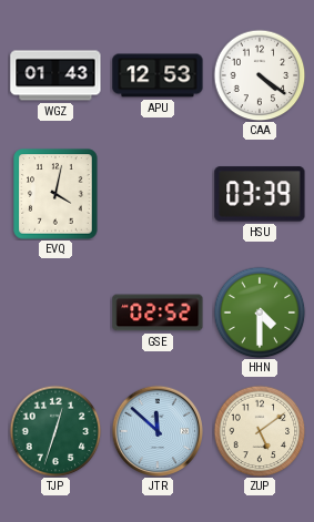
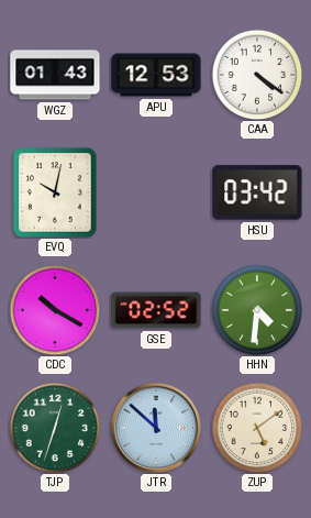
EVQ: 4:02 -> 10:02
HSU: 03:39 -> 03:42
CDC: none -> 10:20
HHN: 4:30 -> 4:31
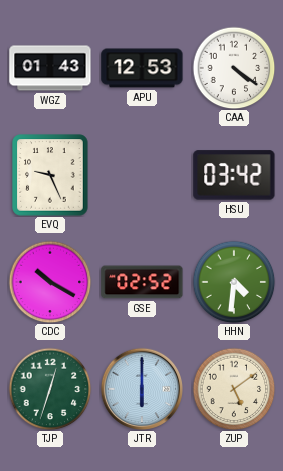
EVQ: 10:02 -> 9:26
JTR: 11:52 -> 6:00
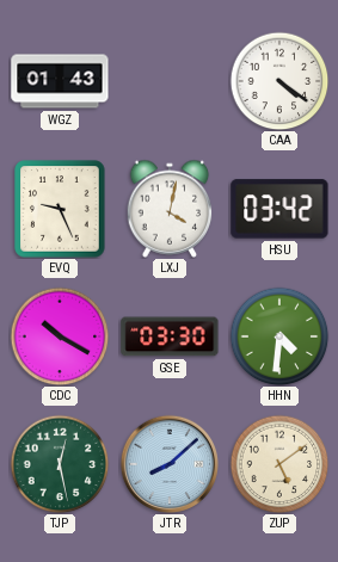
APU: 12:53 -> none
LXJ: none -> 4:02
GSE: 02:52 -> 03:30
TJP: 12:33 -> 12:28
JTR: 6:00 -> 8:08
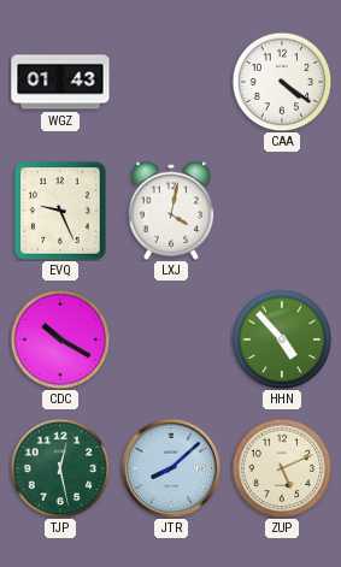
HSU: 03:42 -> none
GSE: 03:30 -> none
HHN: 4:31 -> 4:53
ZUP: 5:09 -> 5:11
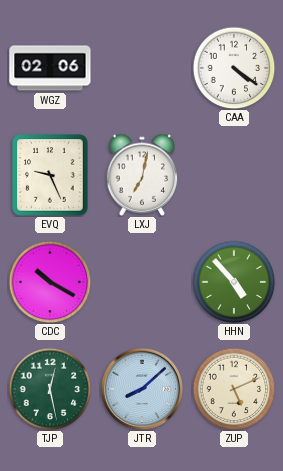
WGZ: 01:43 -> 02:06
LXJ: 4:02 -> 7:02
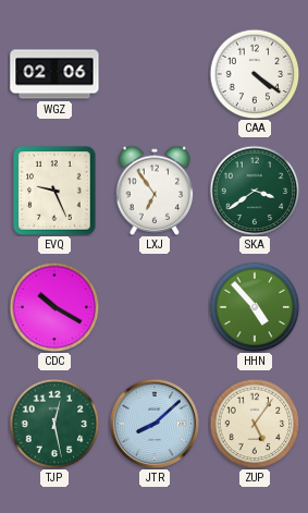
LXJ: 7:02 -> 6:54
SKA: none -> 3:39
ZUP: 5:11 -> 5:06
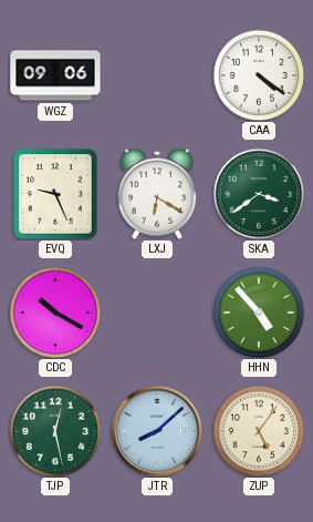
WGZ: 02:06 -> 09:06
LXJ: 6:54 -> 6:20
